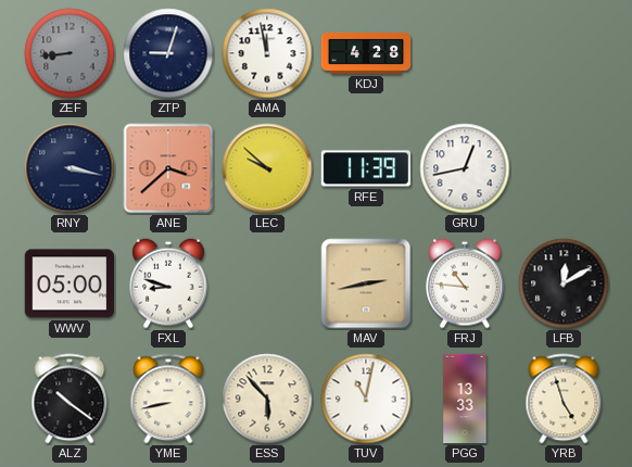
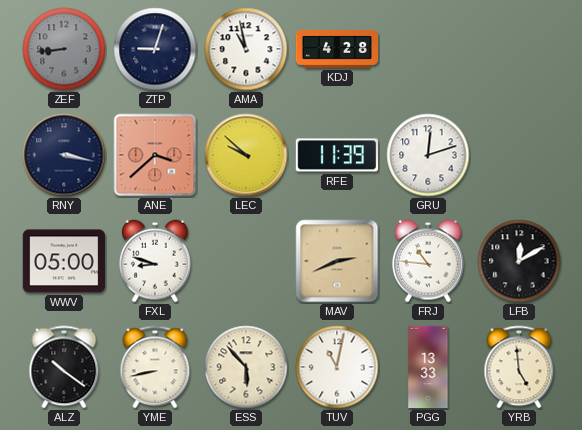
AMA: 11:58 -> 10:58
GRU: 12:43 -> 12:12
MAV: 2:43 -> 2:41
YRB: 4:57 -> 4:59
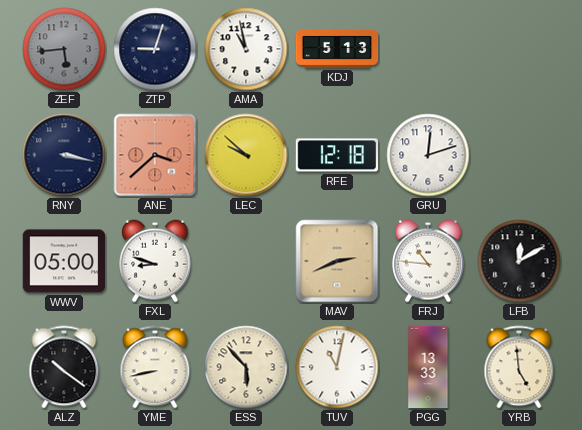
ZEF: 8:44 -> 5:44
KDJ: 4:28 -> 5:13
RFE: 11:39 -> 12:18
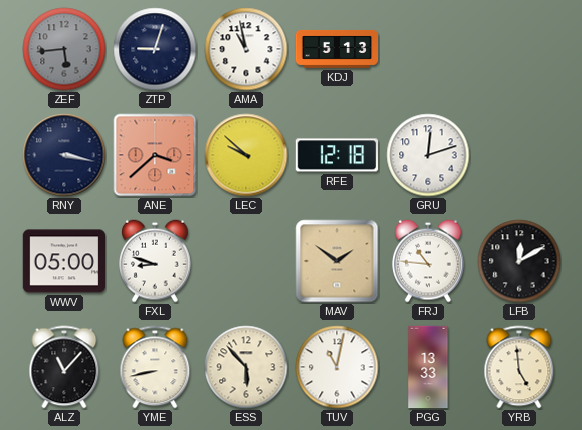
MAV: 2:41 -> 1:51
ALZ: 10:21 -> 11:07
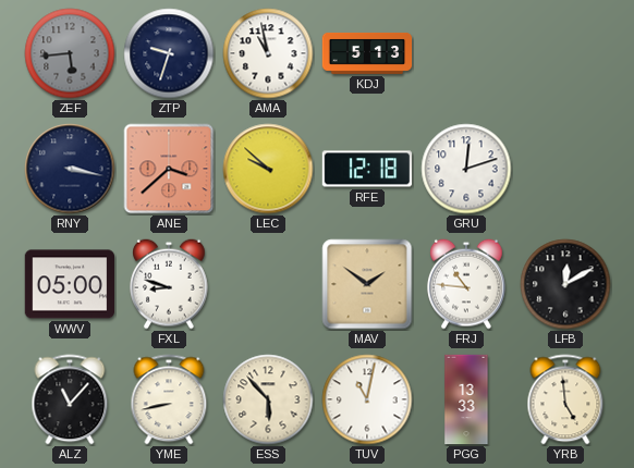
ZTP: 9:03 -> 9:33
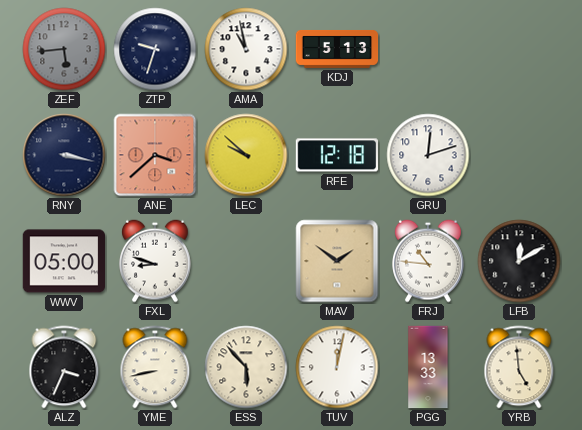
ALZ: 11:07 -> 3:34
TUV: 11:02 -> 12:02
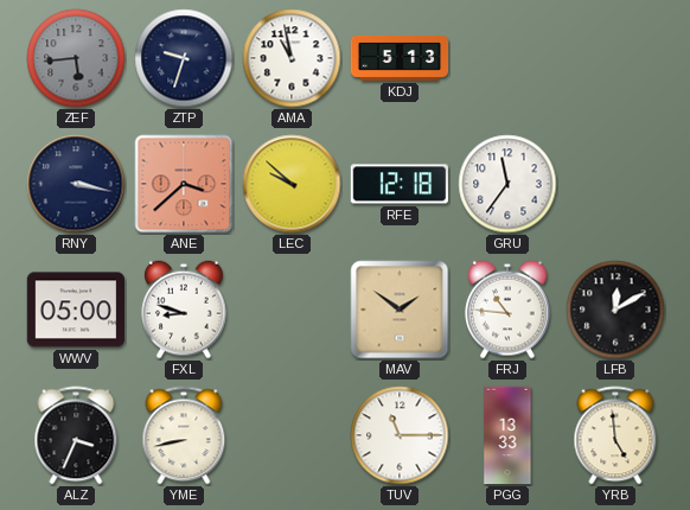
GRU: 12:12 -> 11:36
ESS: 5:53 -> none
TUV: 12:02 -> 11:15
